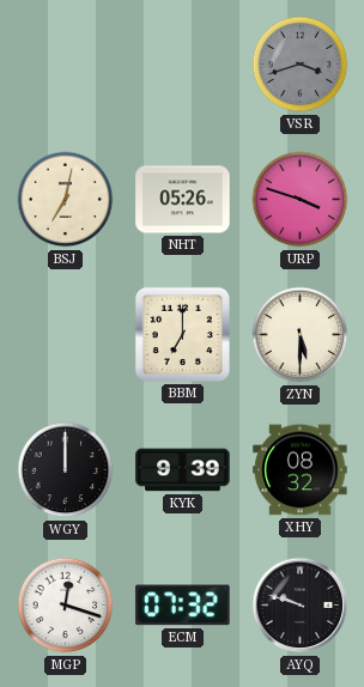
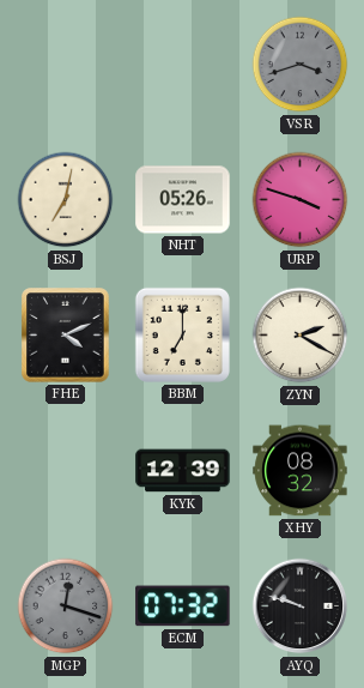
FHE: none -> 4:11
ZYN: 5:30 -> 2:20
WGY: 12:00 -> none
KYK: 9:39 -> 12:39
MGP dial: white -> grey
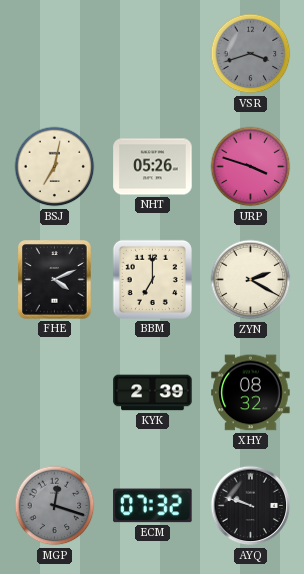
KYK: 12:39 -> 2:39
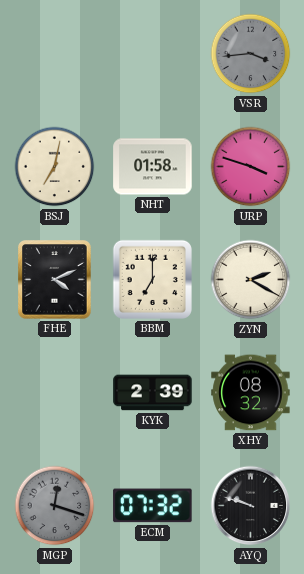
VSR: 3:42 -> 3:44
NHT: 05:26 -> 01:58
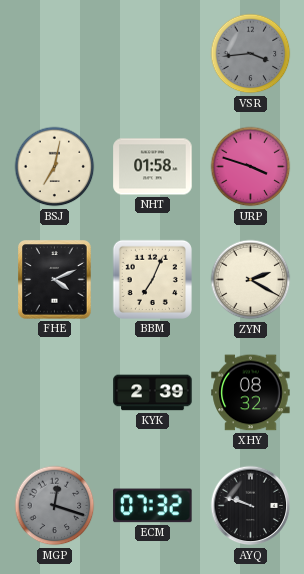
BBM: 7:00 -> 7:04
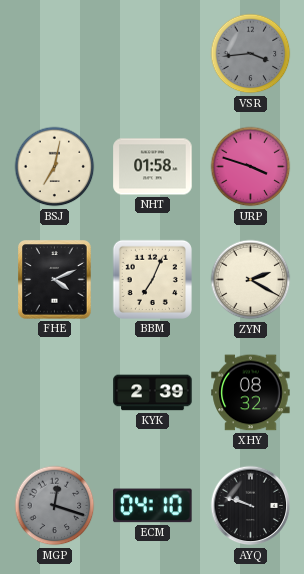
ECM: 07:32 -> 04:10
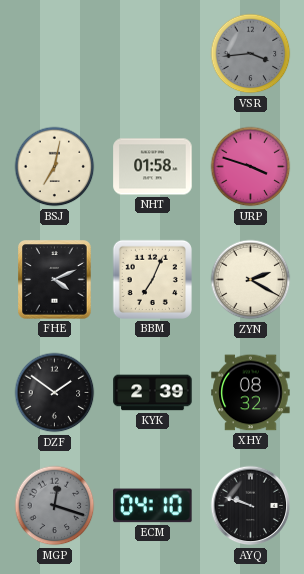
DZF: none -> 1:51
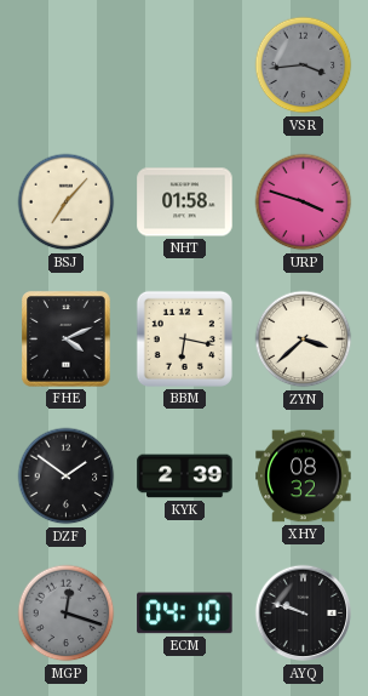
BSJ: 7:02 -> 7:07
BBM: 7:04 -> 6:17
ZYN: 2:20 -> 3:38
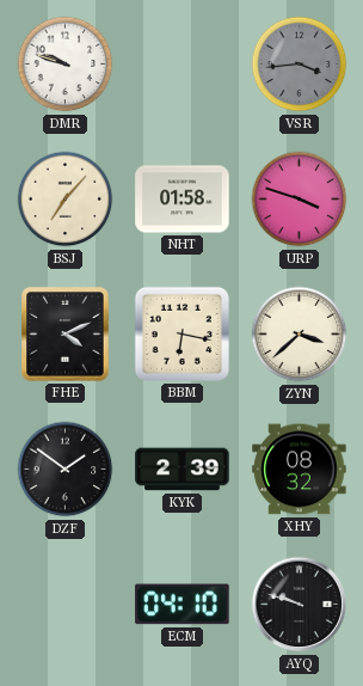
DMR: none -> 9:48
MGP: 12:18 -> none
